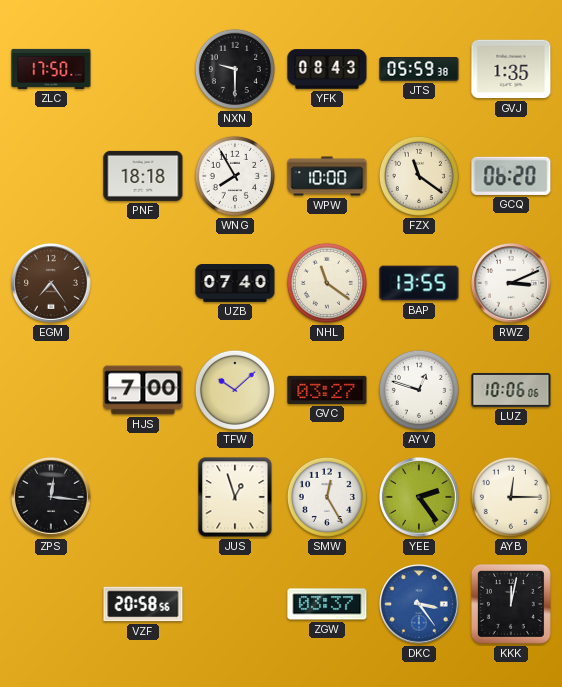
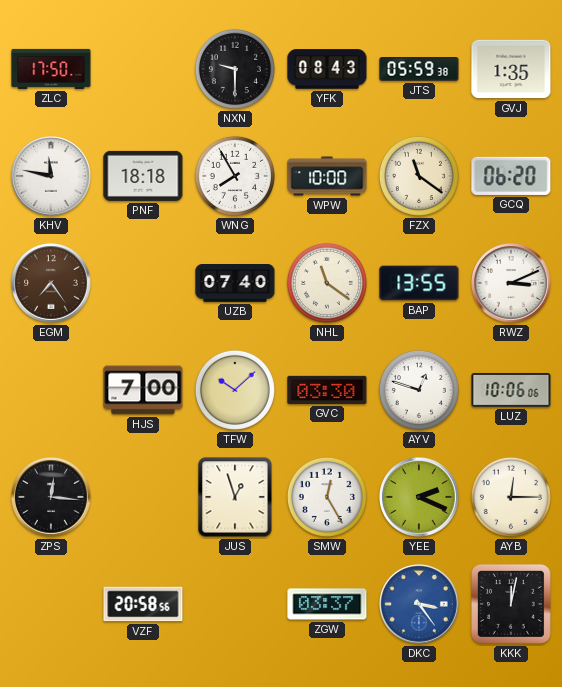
KHV: none -> 11:47
GVC: 03:27 -> 03:30
YEE: 2:24 -> 2:19
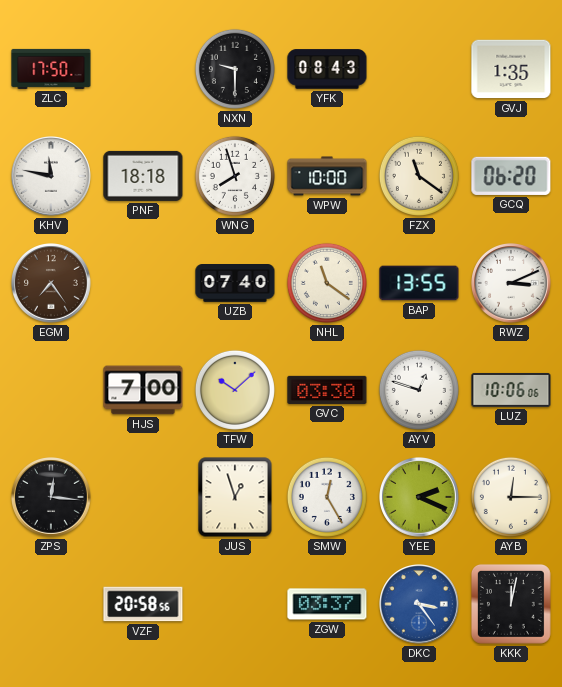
JTS: 05:59 -> none
WNG: 7:55 -> 7:57
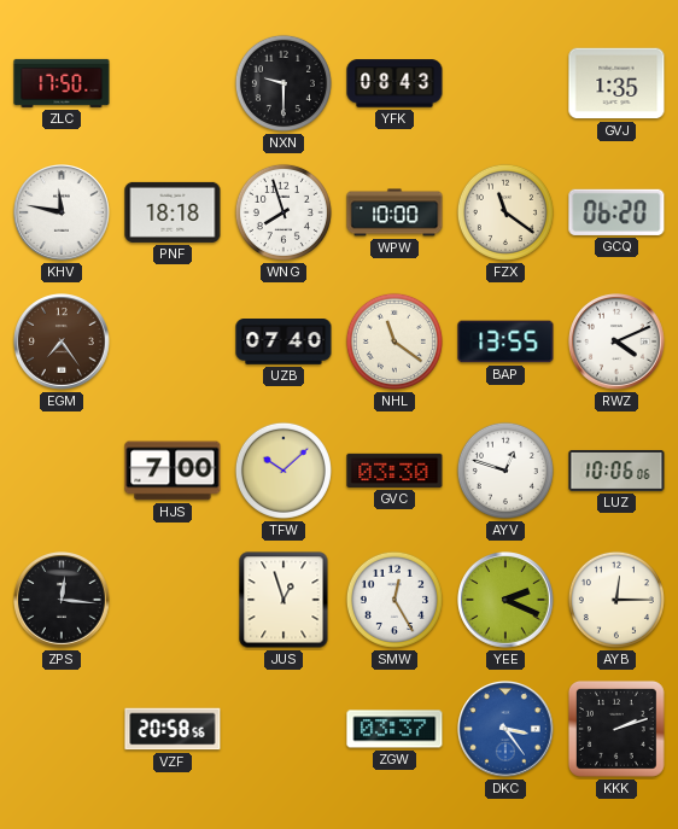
RWZ: 3:11 -> 4:11
KKK: 12:02 -> 2:12
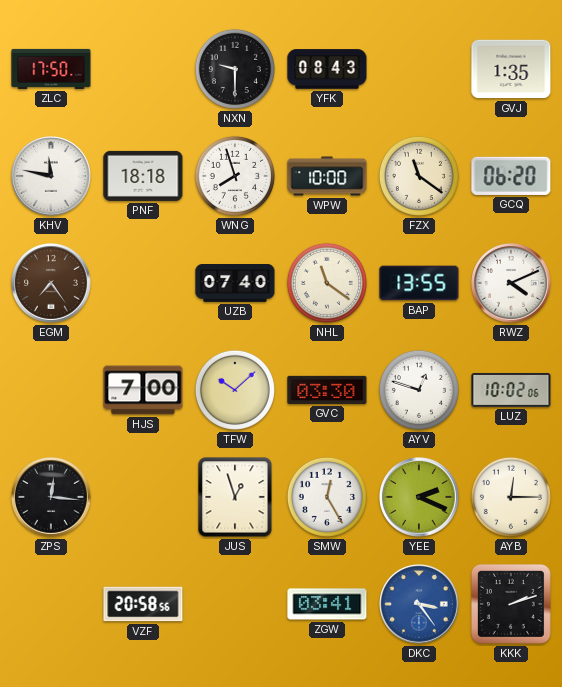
LUZ: 10:06 -> 10:02
ZGW: 03:37 -> 03:41
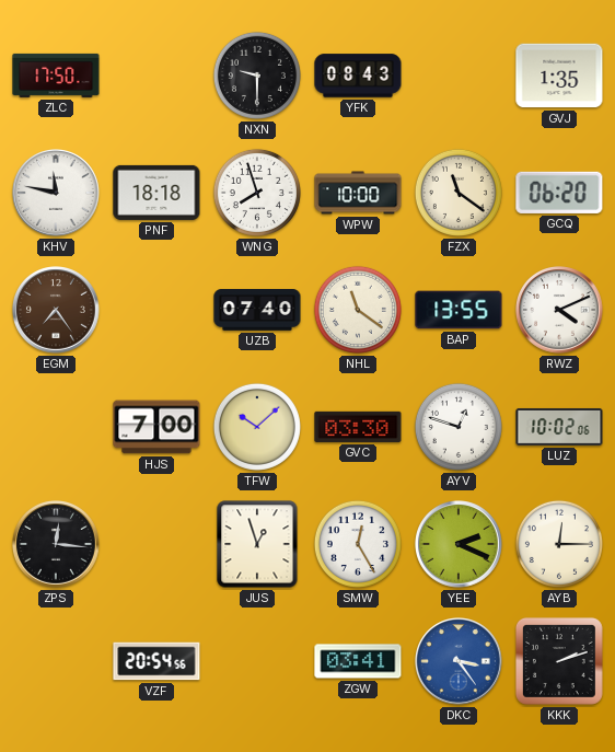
VZF: 20:58 -> 20:54
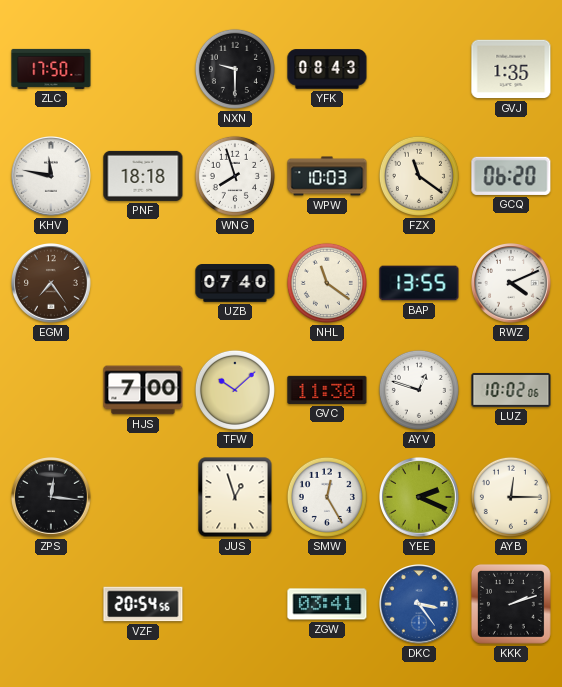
WPW: 10:00 -> 10:03
GVC: 03:30 -> 11:30
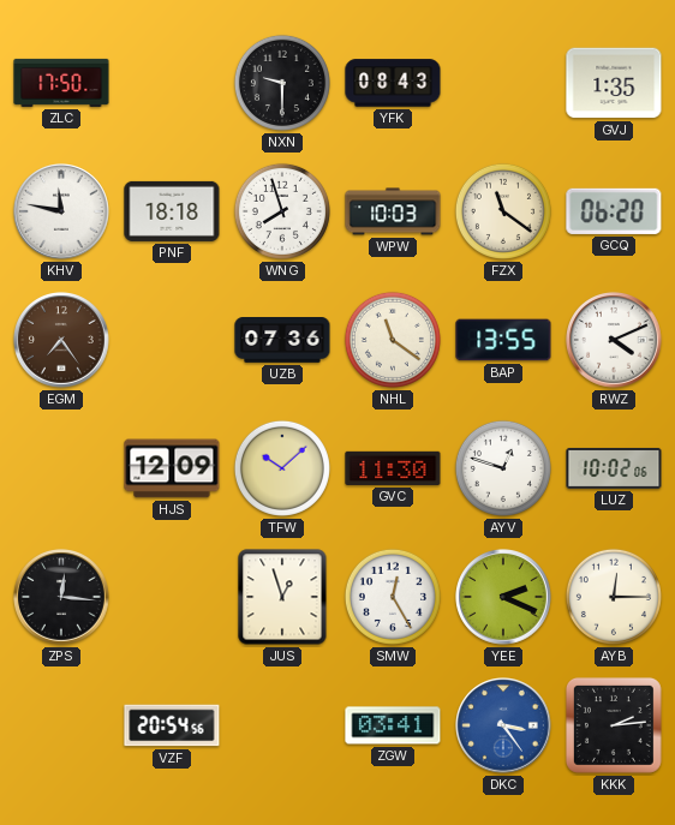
UZB: 07:40 -> 07:36
HJS: 7:00 -> 12:09
KKK: 2:12 -> 2:14
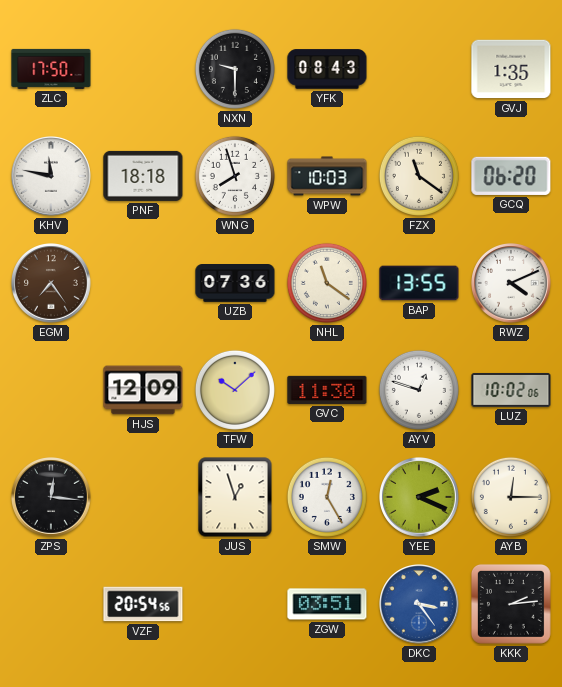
ZGW: 03:41 -> 03:51
